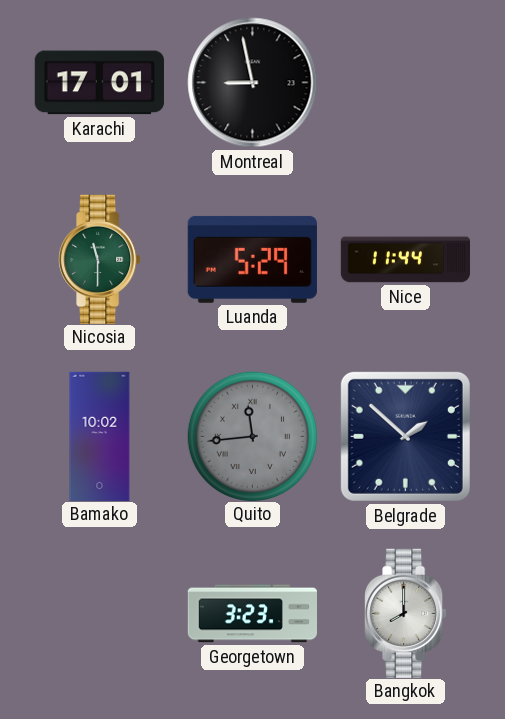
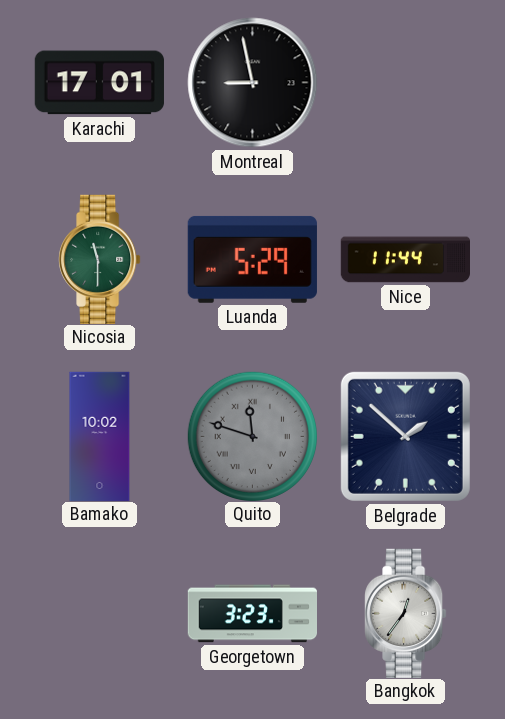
Quito: 11:44 -> 11:48
Bangkok: 8:00 -> 12:36
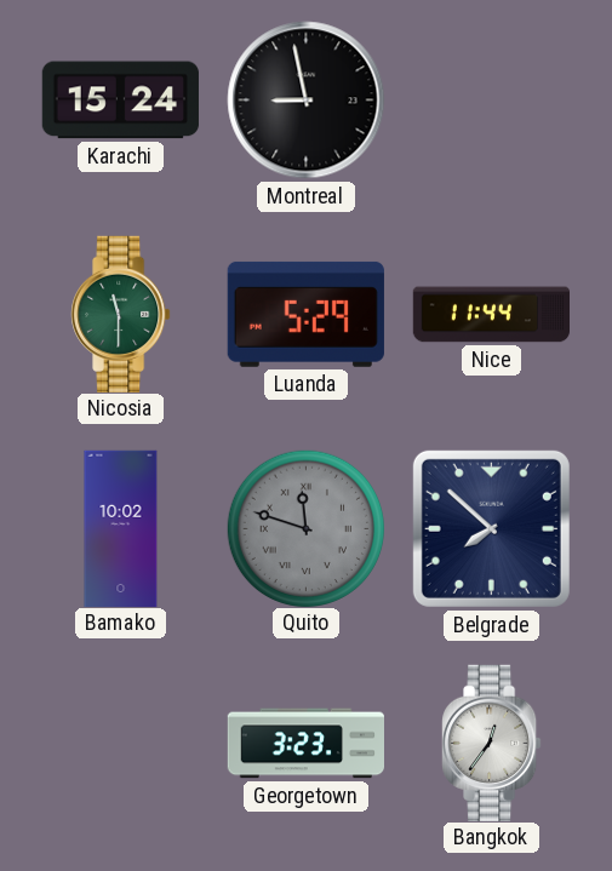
Karachi: 17:01 -> 15:24
Belgrade: 1:52 -> 7:52
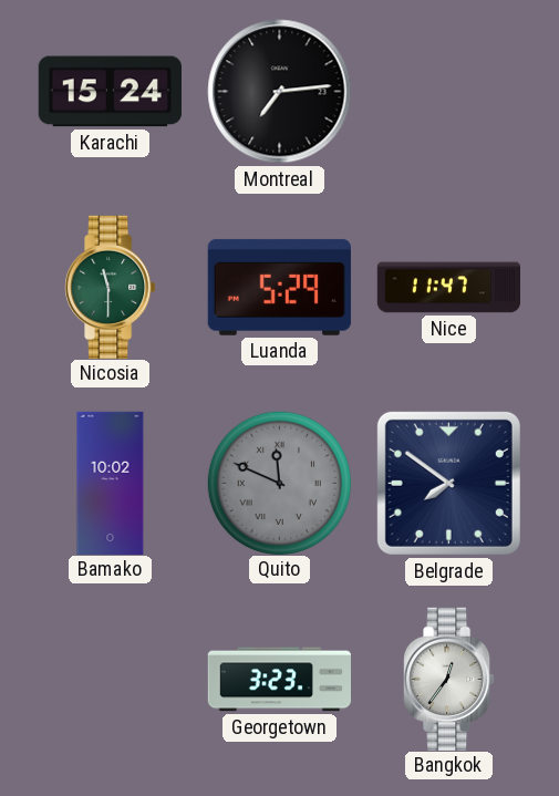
Montreal: 8:58 -> 7:14
Nice: 11:44 -> 11:47
Quito: 11:48 -> 11:49
Belgrade: 7:52 -> 7:51
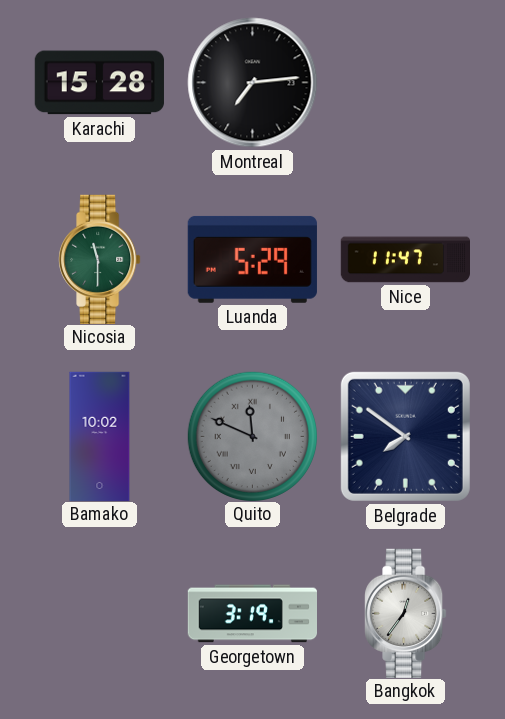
Karachi: 15:24 -> 15:28
Georgetown: 3:23 -> 3:19
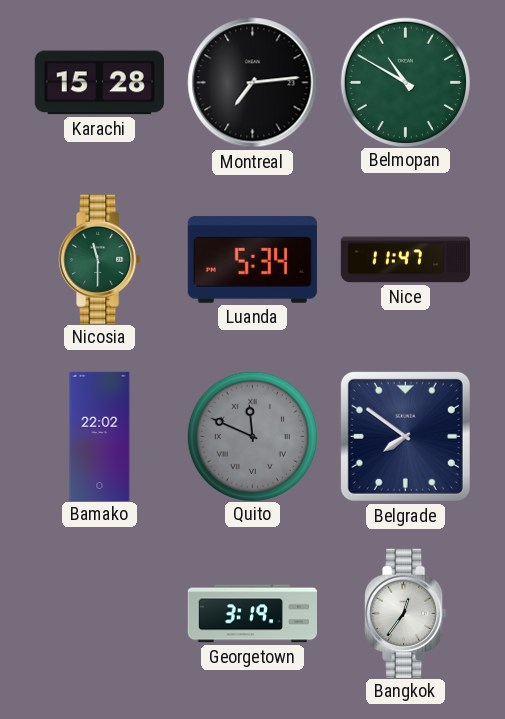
Belmopan: none -> 10:50
Luanda: 5:29 -> 5:34
Bamako: 10:02 -> 22:02
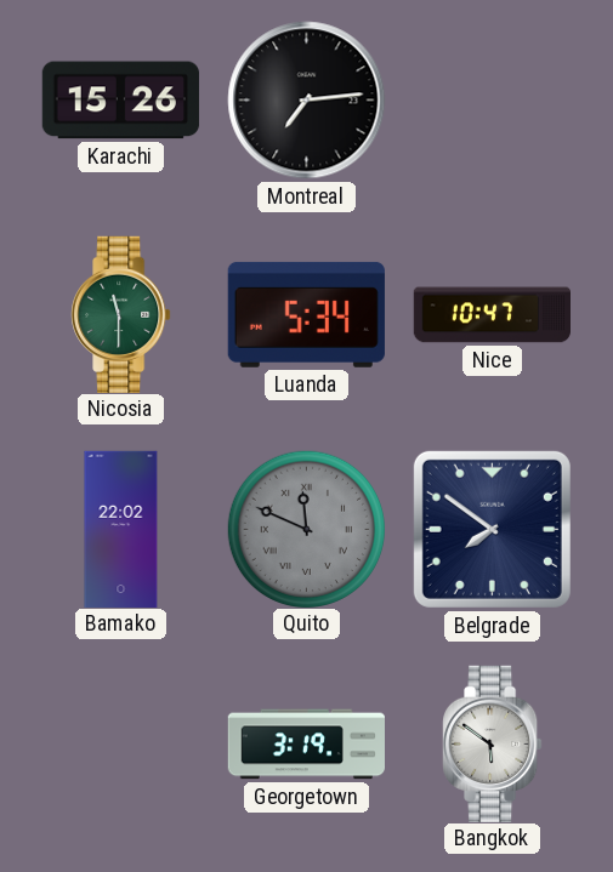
Karachi: 15:28 -> 15:26
Belmopan: 10:50 -> none
Nice: 11:47 -> 10:47
Bangkok: 12:36 -> 5:51
